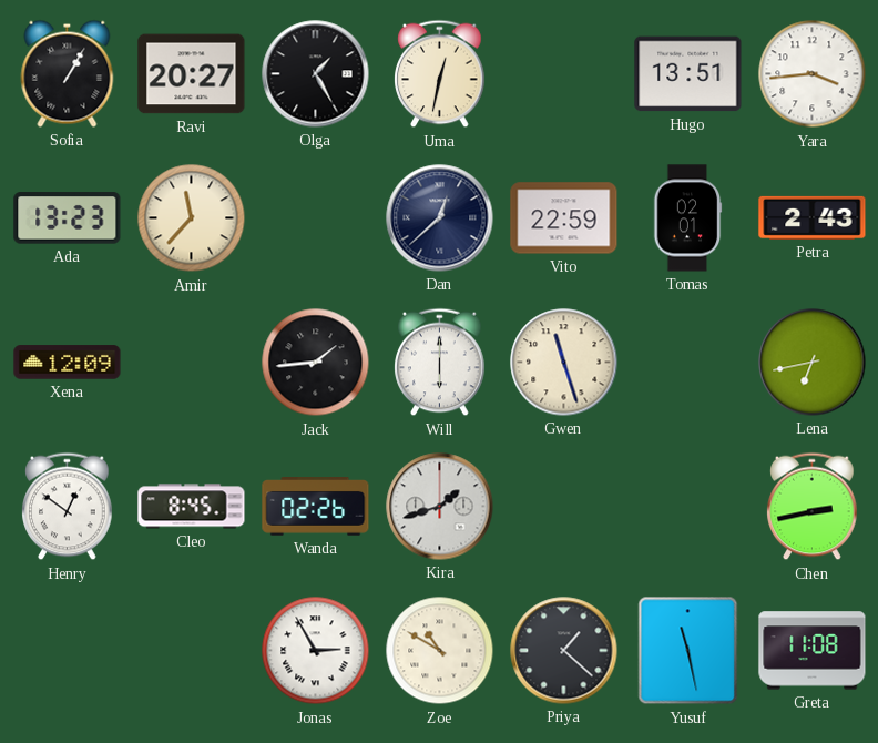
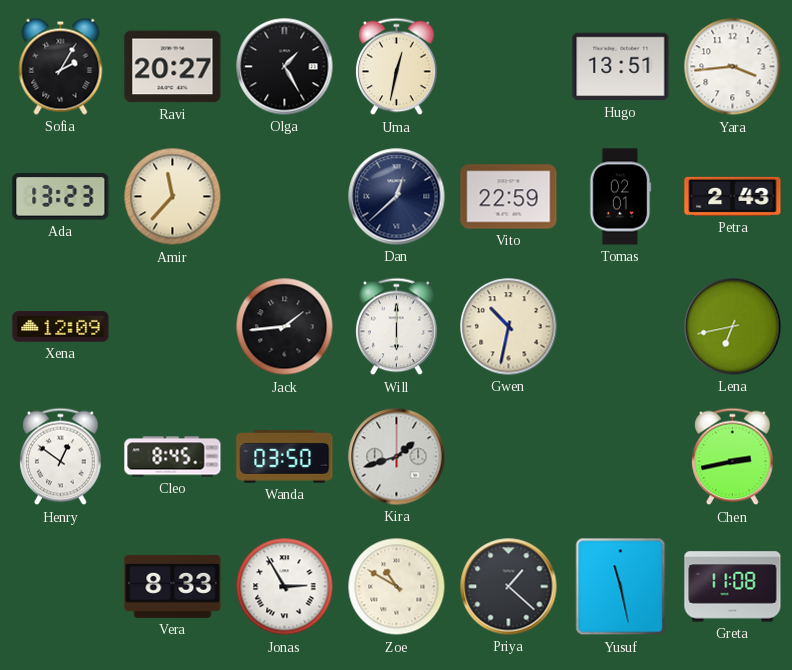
Sofia: 1:05 -> 2:05
Gwen: 11:27 -> 10:32
Wanda: 02:26 -> 03:50
Vera: none -> 8:33
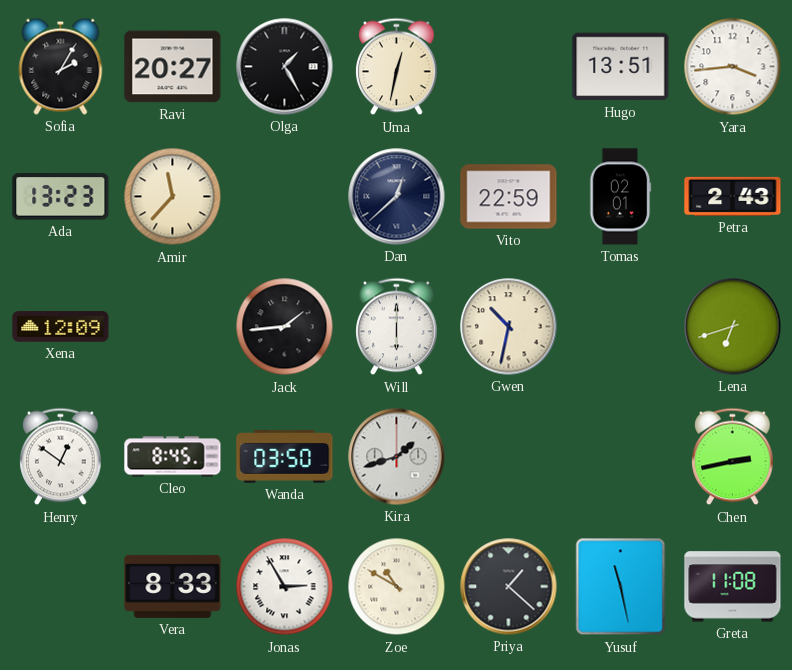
Lena: 6:43 -> 6:42
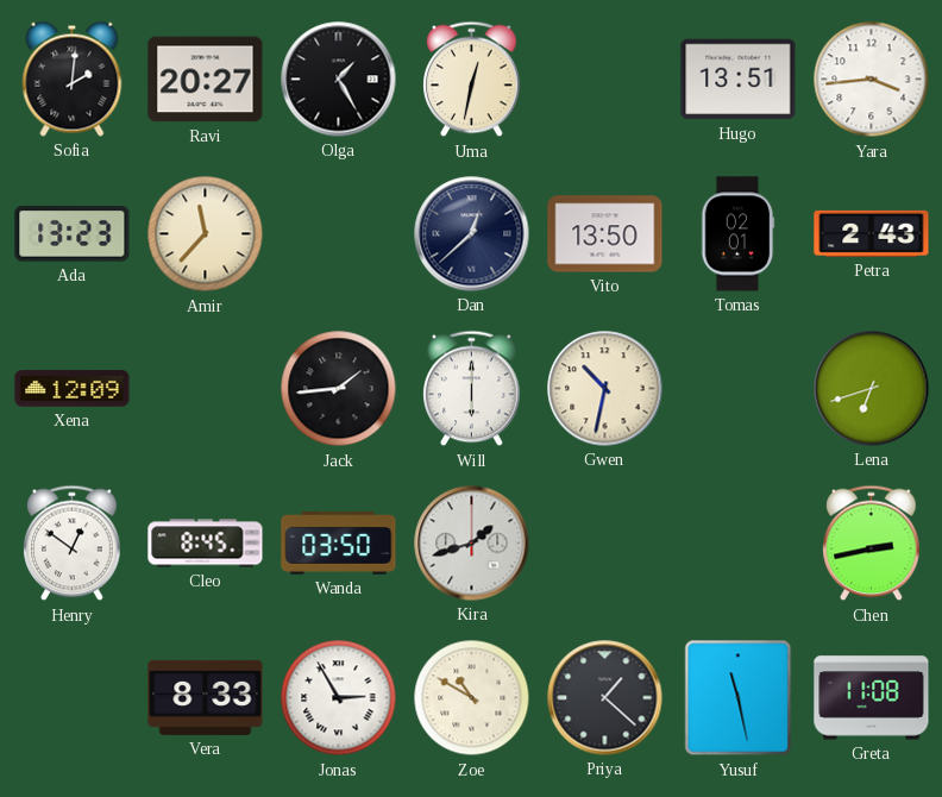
Sofia: 2:05 -> 2:01
Vito: 22:59 -> 13:50
